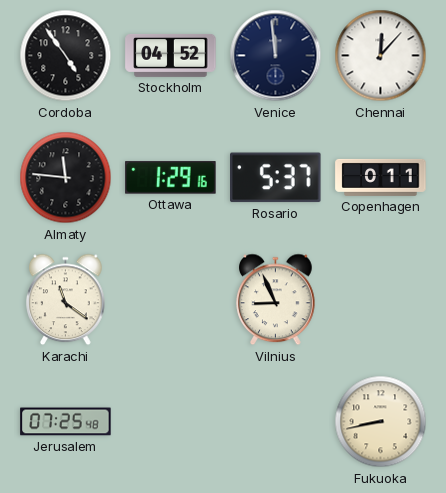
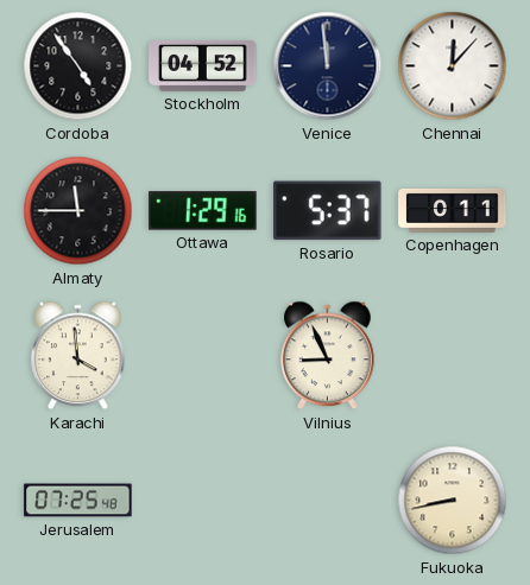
Almaty: 11:46 -> 11:45
Karachi: 11:21 -> 3:59
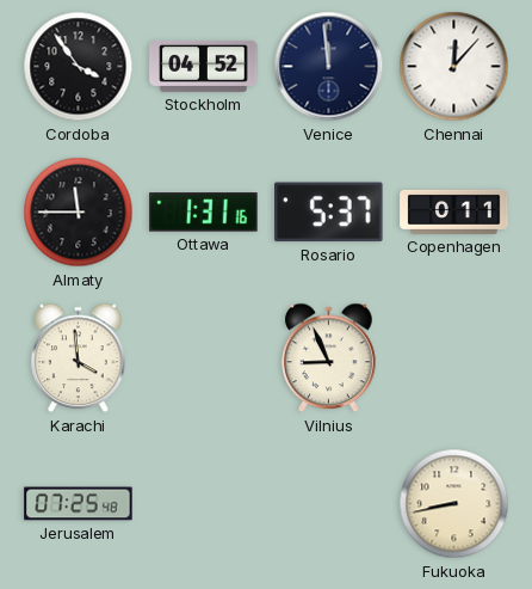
Cordoba: 4:54 -> 3:54
Ottawa: 1:29 -> 1:31
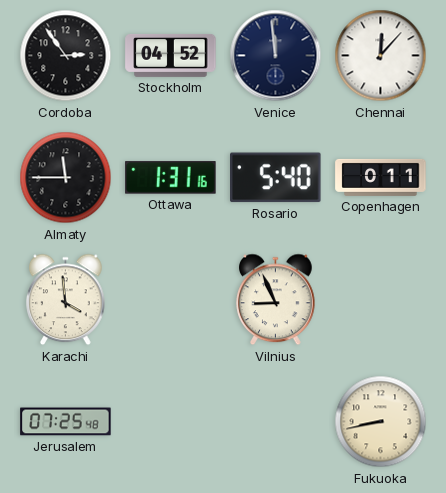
Cordoba: 3:54 -> 2:54
Rosario: 5:37 -> 5:40
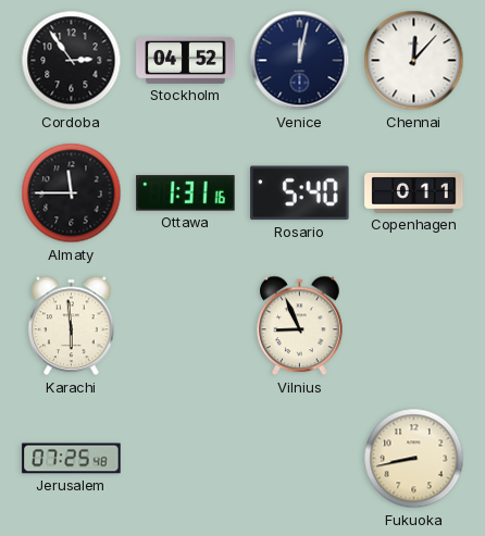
Venice: 11:59 -> 12:02
Karachi: 3:59 -> 5:59
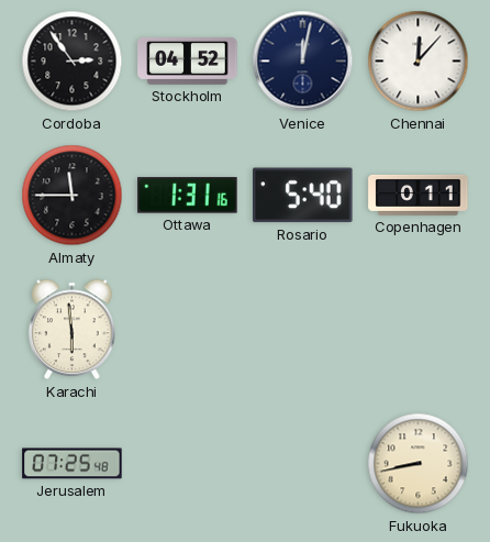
Vilnius: 8:56 -> none
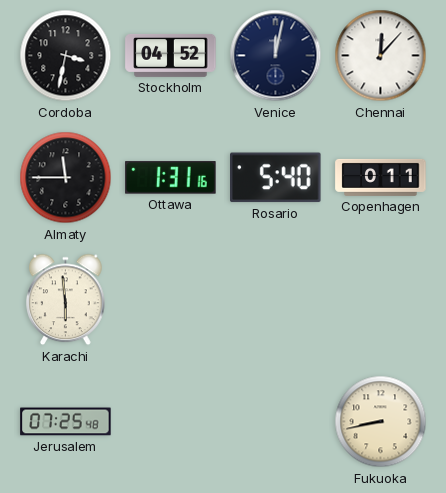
Cordoba: 2:54 -> 3:32
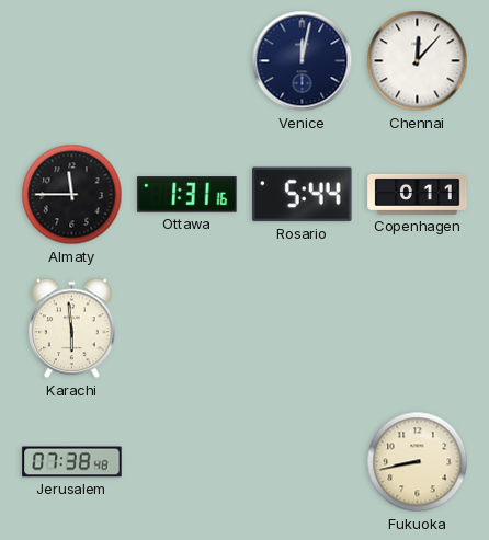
Cordoba: 3:32 -> none
Stockholm: 04:52 -> none
Rosario: 5:40 -> 5:44
Jerusalem: 07:25 -> 07:38
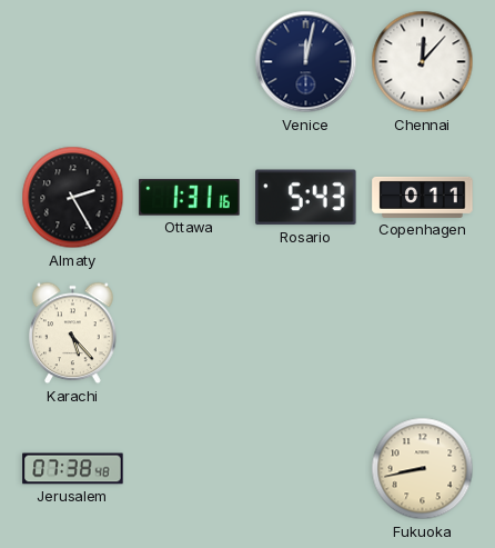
Almaty: 11:45 -> 2:25
Rosario: 5:44 -> 5:43
Karachi: 5:59 -> 5:23
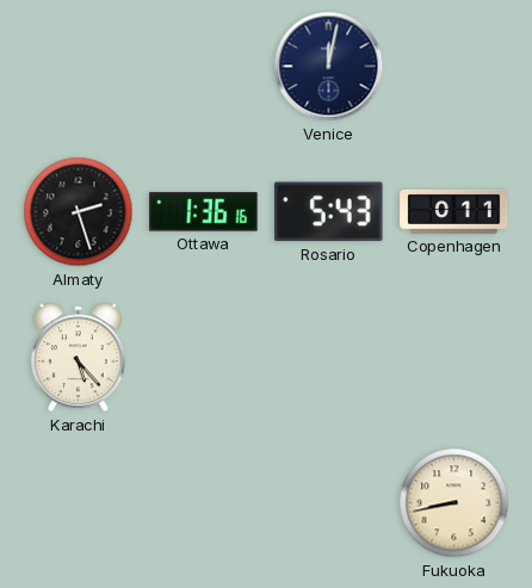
Chennai: 12:07 -> none
Almaty: 2:25 -> 2:27
Ottawa: 1:31 -> 1:36
Jerusalem: 07:38 -> none
